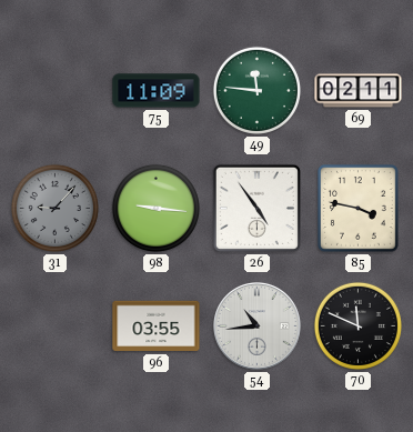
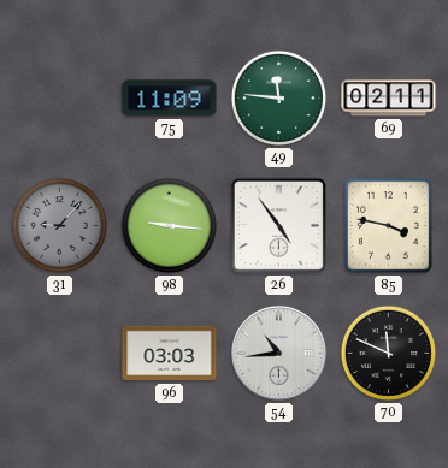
96: 03:55 -> 03:03
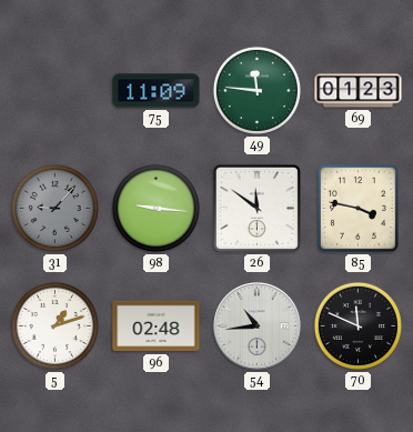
69: 02:11 -> 01:23
26: 4:54 -> 11:51
5: none -> 1:12
96: 03:03 -> 02:48
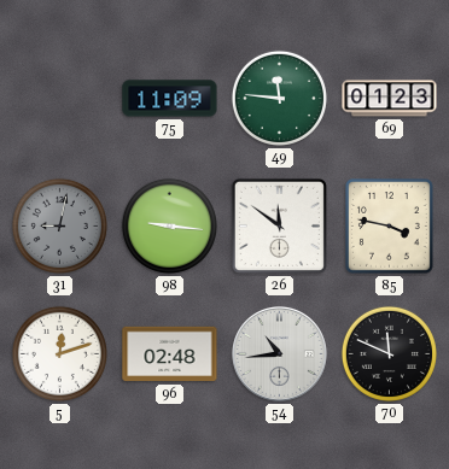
31: 9:07 -> 9:02
5: 1:12 -> 12:12
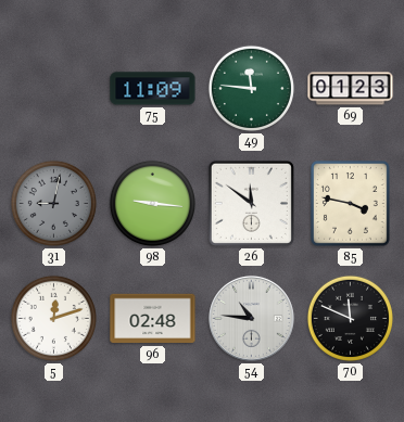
54: 10:44 -> 10:46
